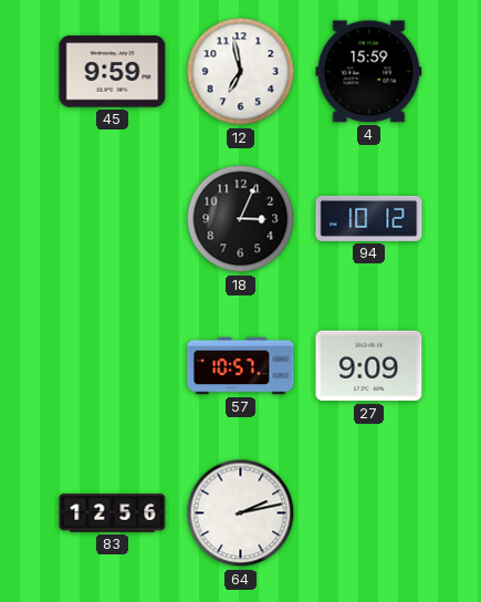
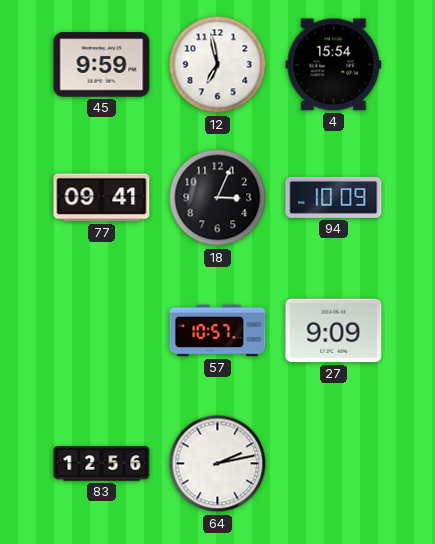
4: 15:59 -> 15:54
77: none -> 09:41
94: 10:12 -> 10:09
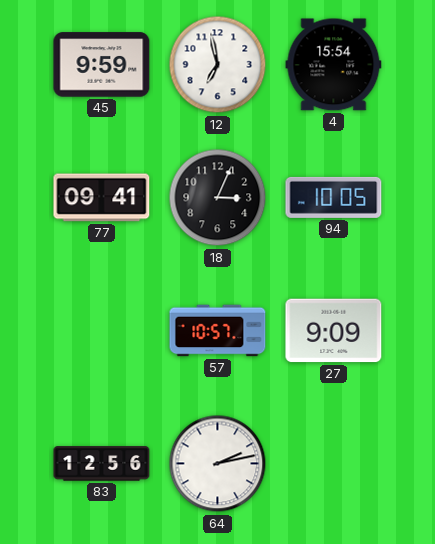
94: 10:09 -> 10:05
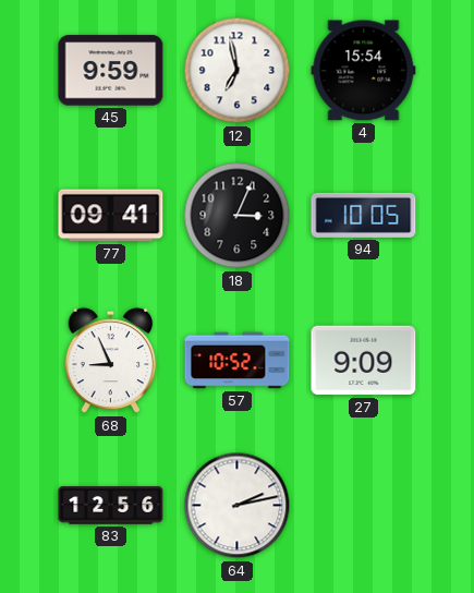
68: none -> 8:56
57: 10:57 -> 10:52
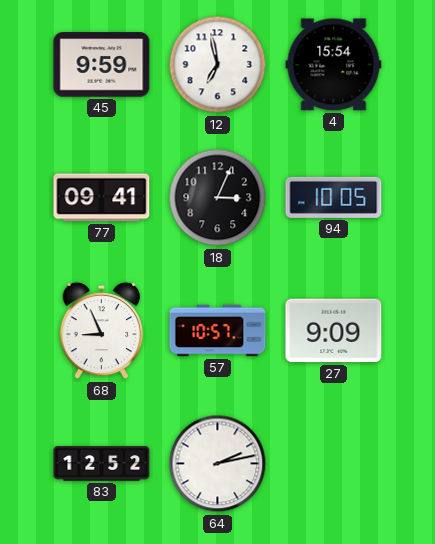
57: 10:52 -> 10:57
83: 12:56 -> 12:52
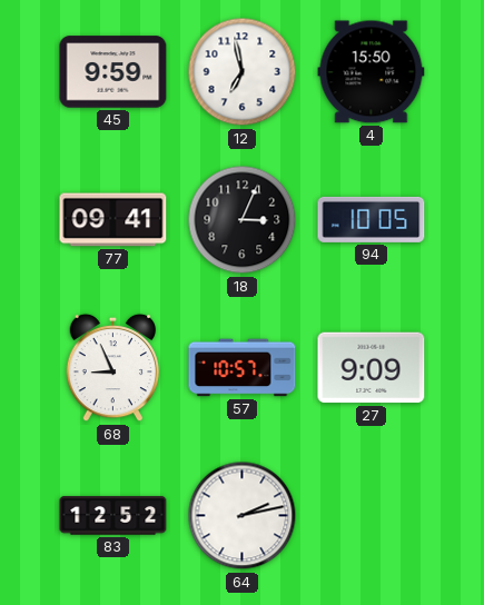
4: 15:54 -> 15:50
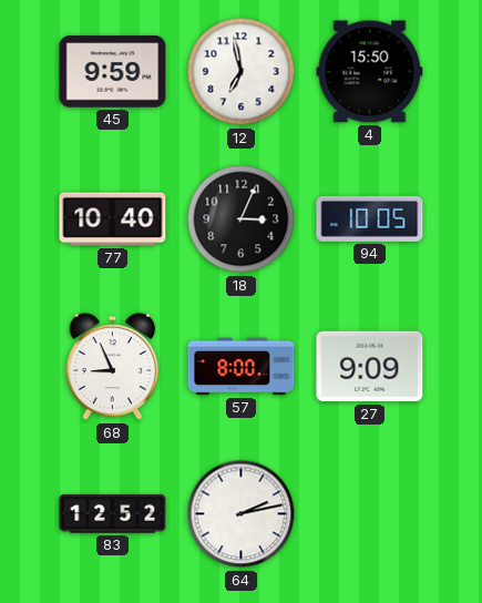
77: 09:41 -> 10:40
57: 10:57 -> 8:00
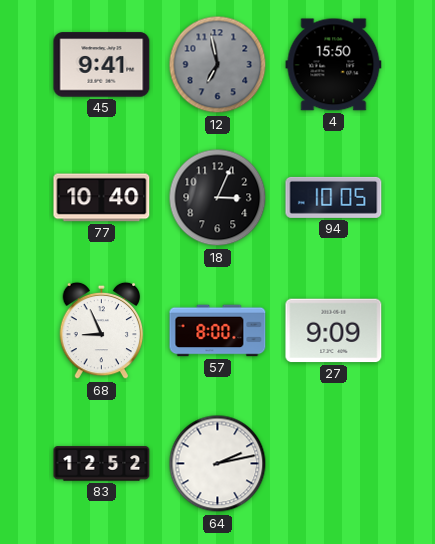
45: 9:59 -> 9:41
12 dial: white -> grey
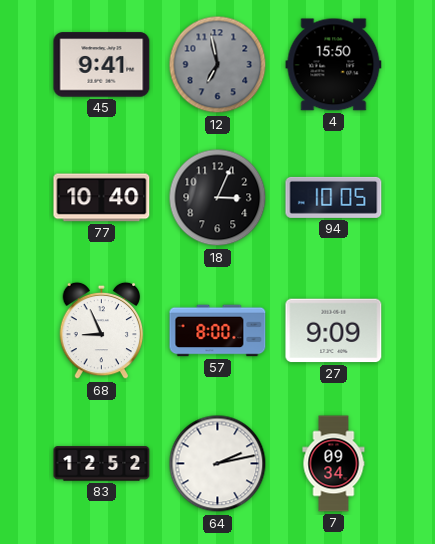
7: none -> 09:34
